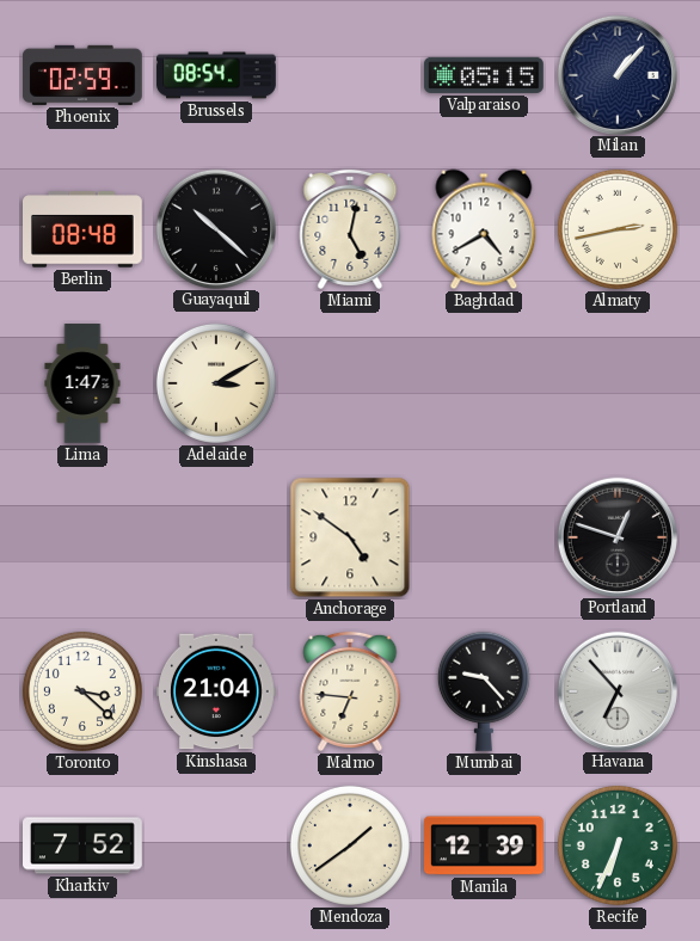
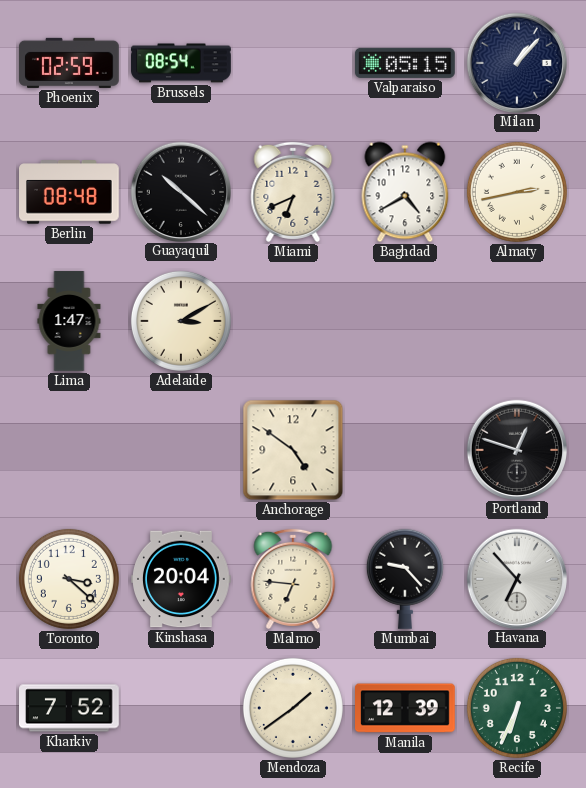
Miami: 5:02 -> 6:41
Kinshasa: 21:04 -> 20:04
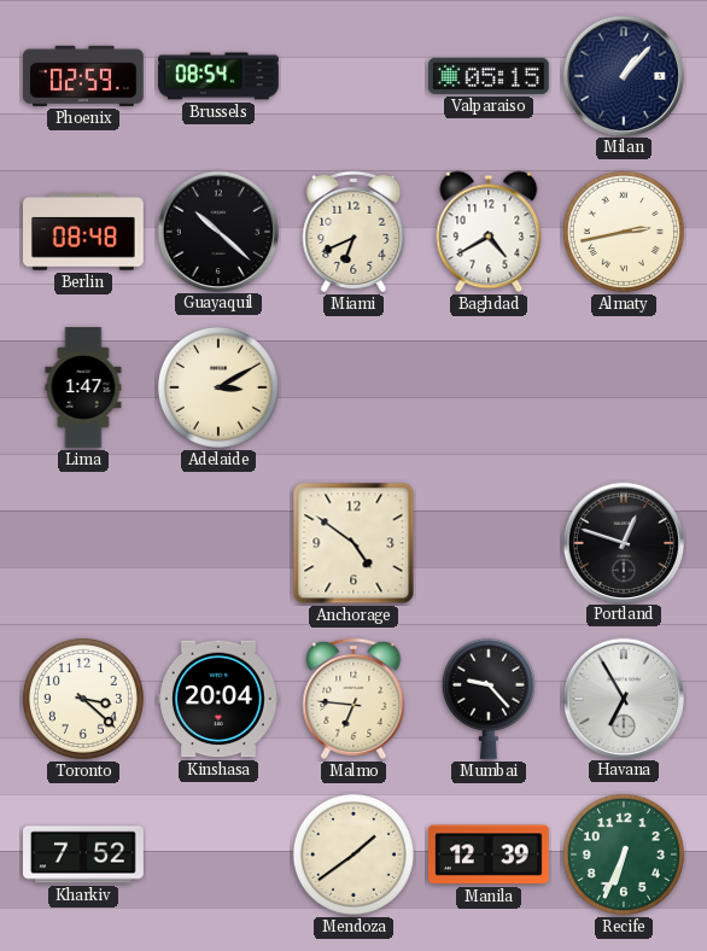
Havana: 6:53 -> 6:55
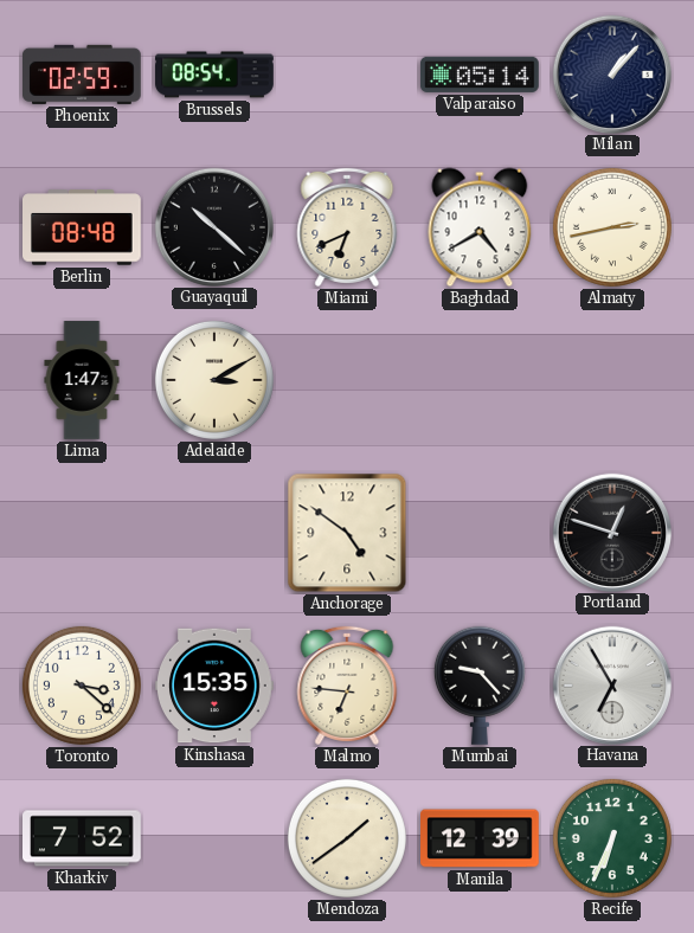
Valparaiso: 05:15 -> 05:14
Kinshasa: 20:04 -> 15:35
